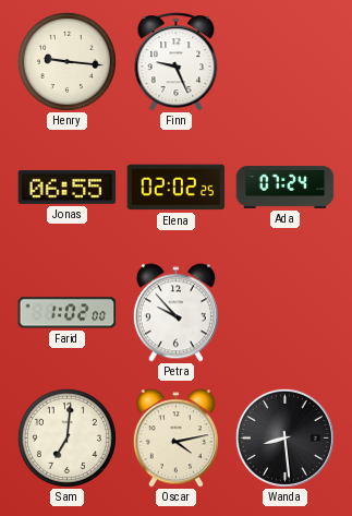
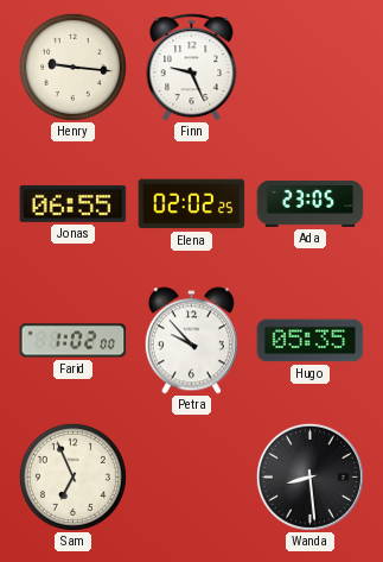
Ada: 07:24 -> 23:05
Hugo: none -> 05:35
Sam: 7:01 -> 6:56
Oscar: 4:13 -> none
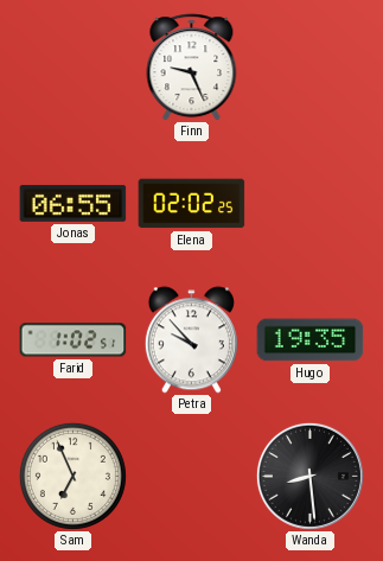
Henry: 9:16 -> none
Ada: 23:05 -> none
Farid: 1:02:00 -> 1:02:51
Hugo: 05:35 -> 19:35
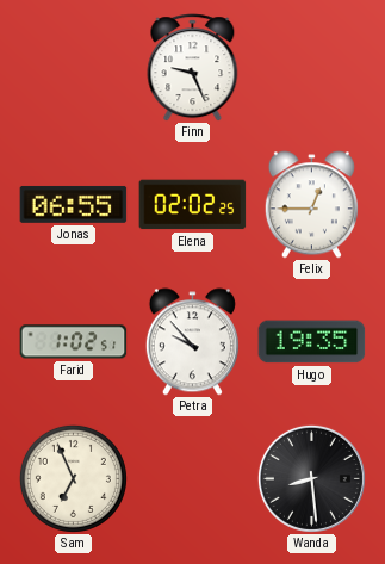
Felix: none -> 12:45
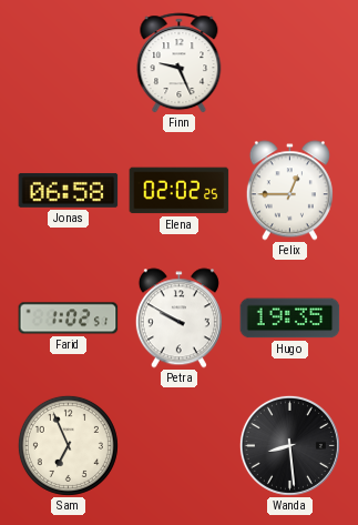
Jonas: 06:55 -> 06:58
Petra: 9:53 -> 9:50
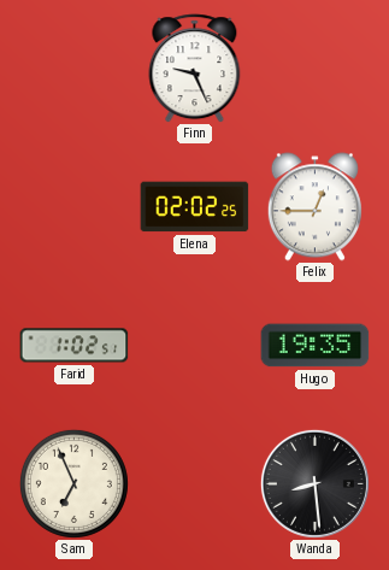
Jonas: 06:58 -> none
Petra: 9:50 -> none
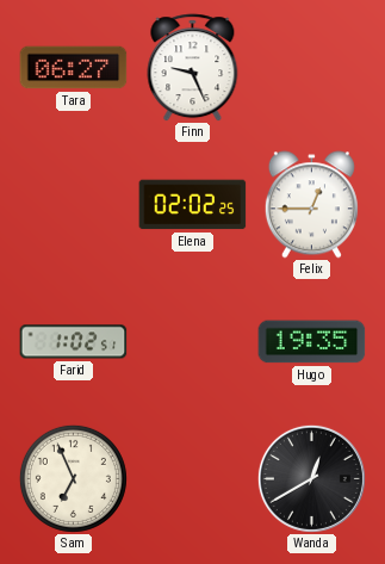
Tara: none -> 06:27
Wanda: 8:29 -> 12:40
